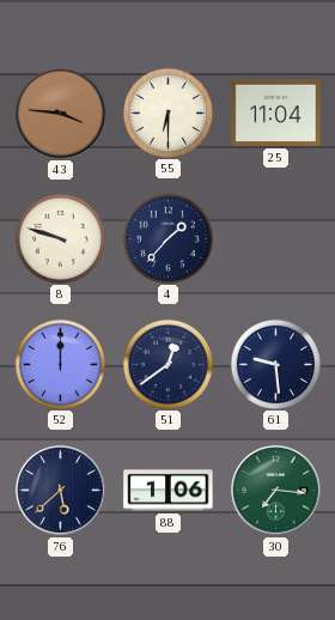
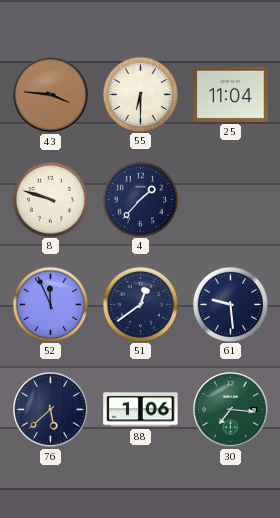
52: 12:00 -> 11:56
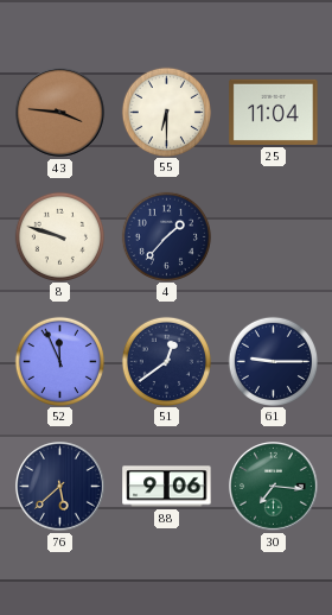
61: 9:29 -> 9:15
88: 1:06 -> 9:06
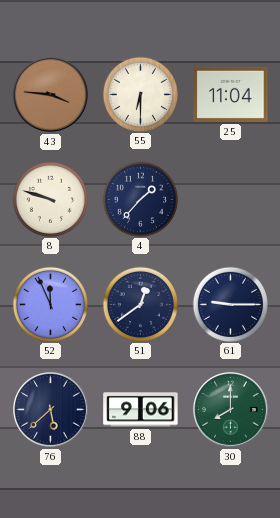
30: 7:16 -> 8:00
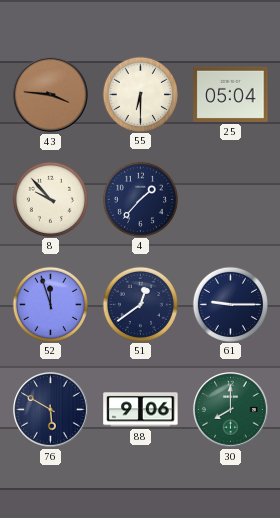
25: 11:04 -> 05:04
8: 9:48 -> 9:53
52: 11:56 -> 11:57
76: 5:38 -> 5:50
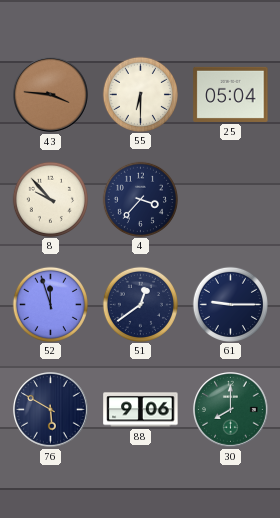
4: 1:37 -> 3:37
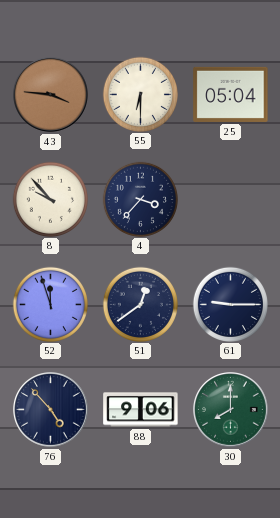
76: 5:50 -> 4:53
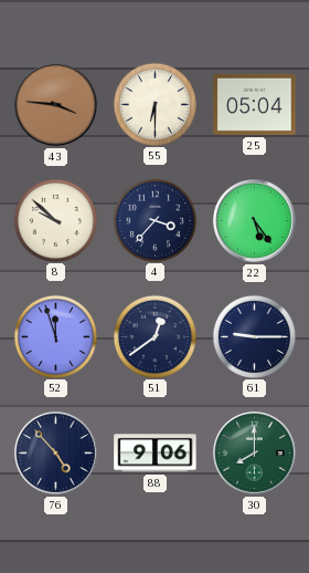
8: 9:53 -> 9:52
22: none -> 5:24
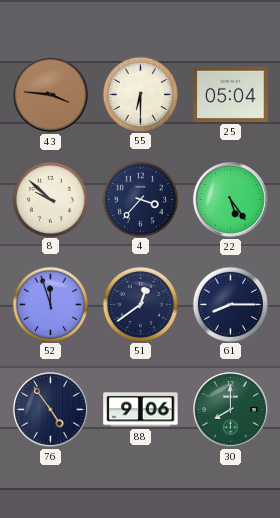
61: 9:15 -> 8:15
76: 4:53 -> 4:54
